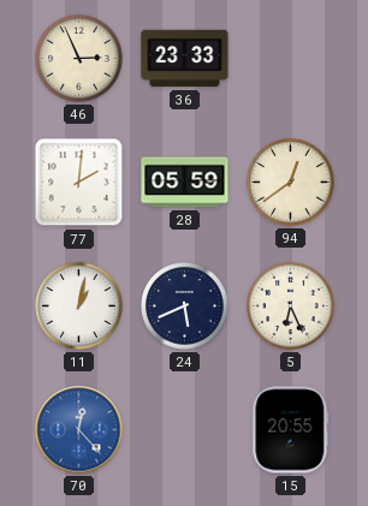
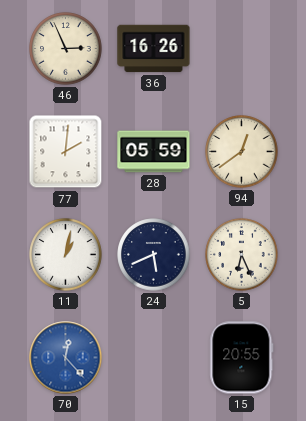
36: 23:33 -> 16:26
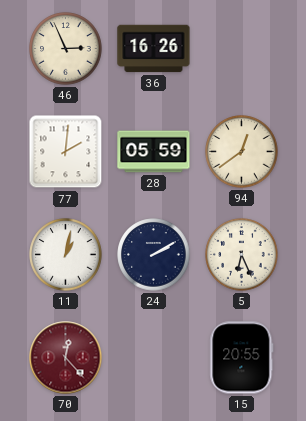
24: 5:41 -> 2:10
70 dial: blue -> burgundy
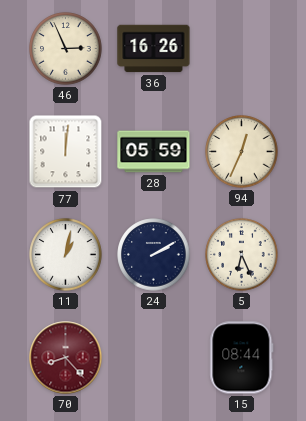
77: 2:01 -> 12:01
94: 12:39 -> 12:34
70: 12:23 -> 8:23
15: 20:55 -> 08:44
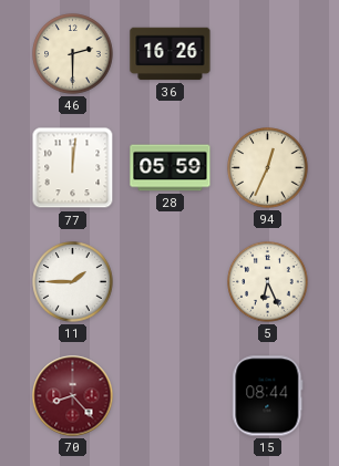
46: 2:56 -> 2:30
11: 1:02 -> 1:45
24: 2:10 -> none
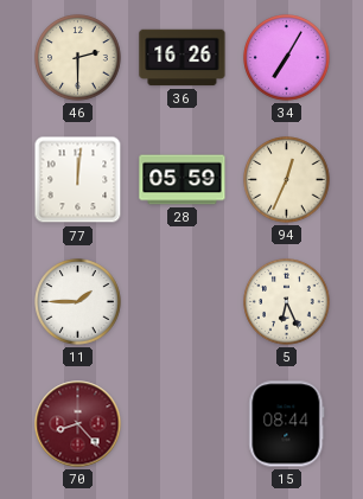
34: none -> 7:05
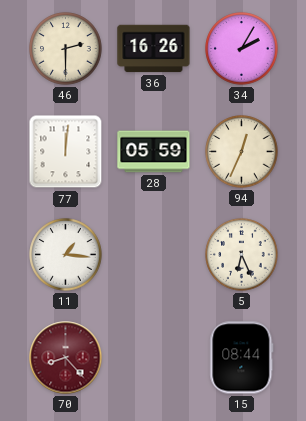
34: 7:05 -> 2:05
11: 1:45 -> 1:16
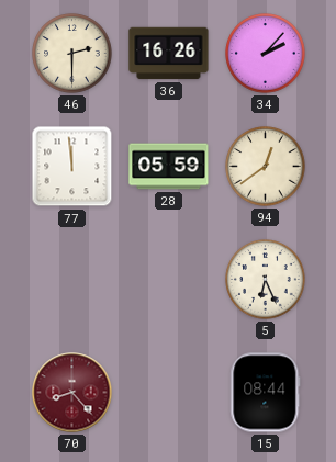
34: 2:05 -> 2:07
77: 12:01 -> 11:59
94: 12:34 -> 12:39
11: 1:16 -> none
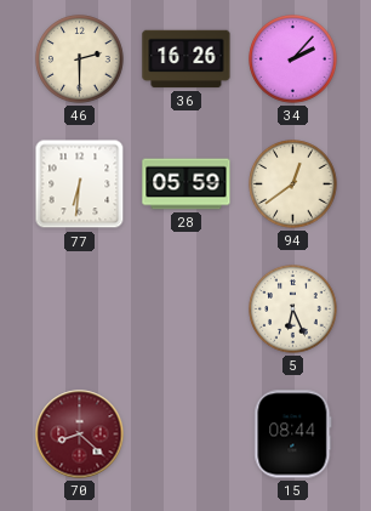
77: 11:59 -> 6:31
70: 8:23 -> 8:22
